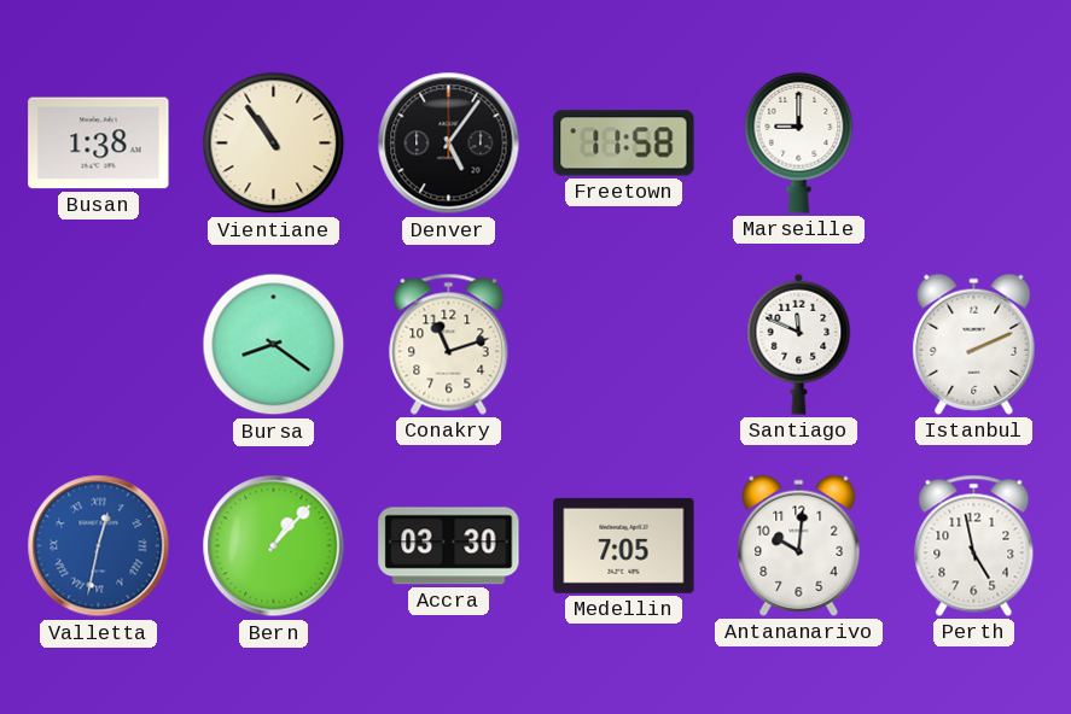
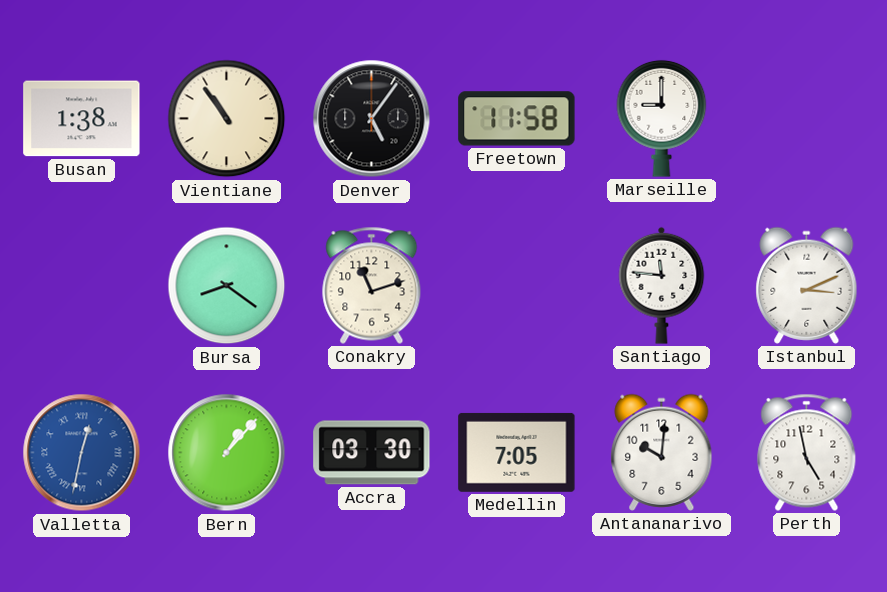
Santiago: 11:49 -> 11:46
Istanbul: 2:11 -> 3:11
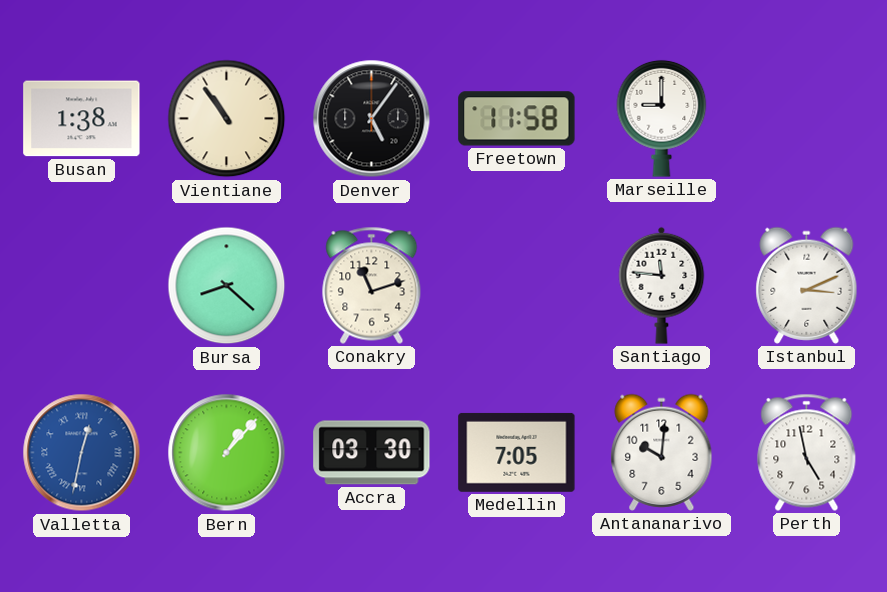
Bursa: 8:21 -> 8:22
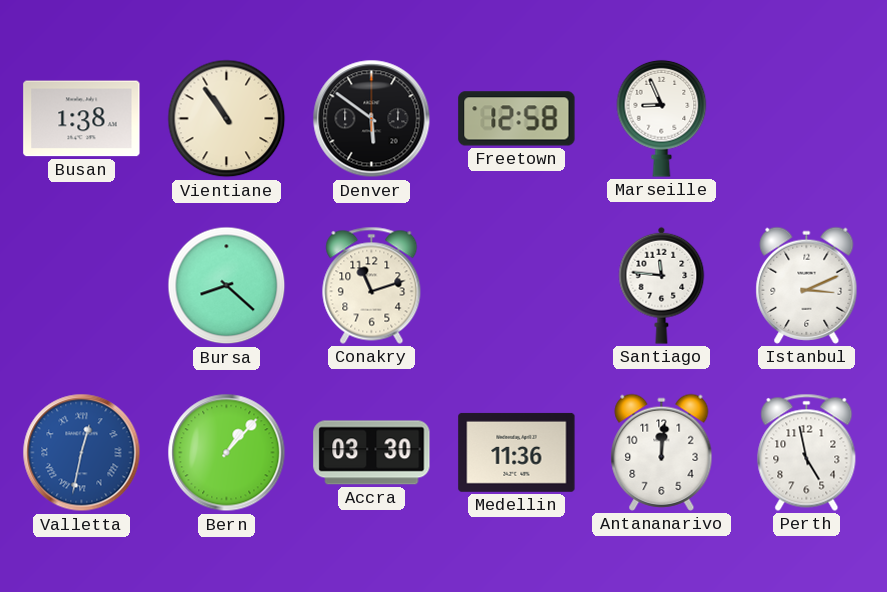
Denver: 5:06 -> 5:51
Freetown: 11:58 -> 12:58
Marseille: 9:00 -> 8:56
Medellin: 7:05 -> 11:36
Antananarivo: 10:01 -> 12:01
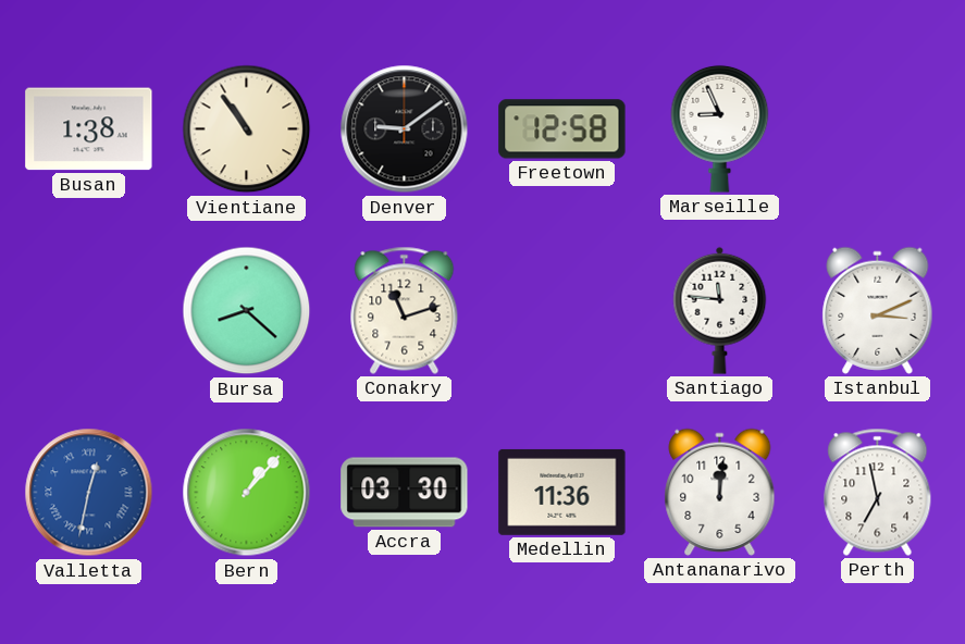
Denver: 5:51 -> 9:09
Perth: 4:58 -> 6:58
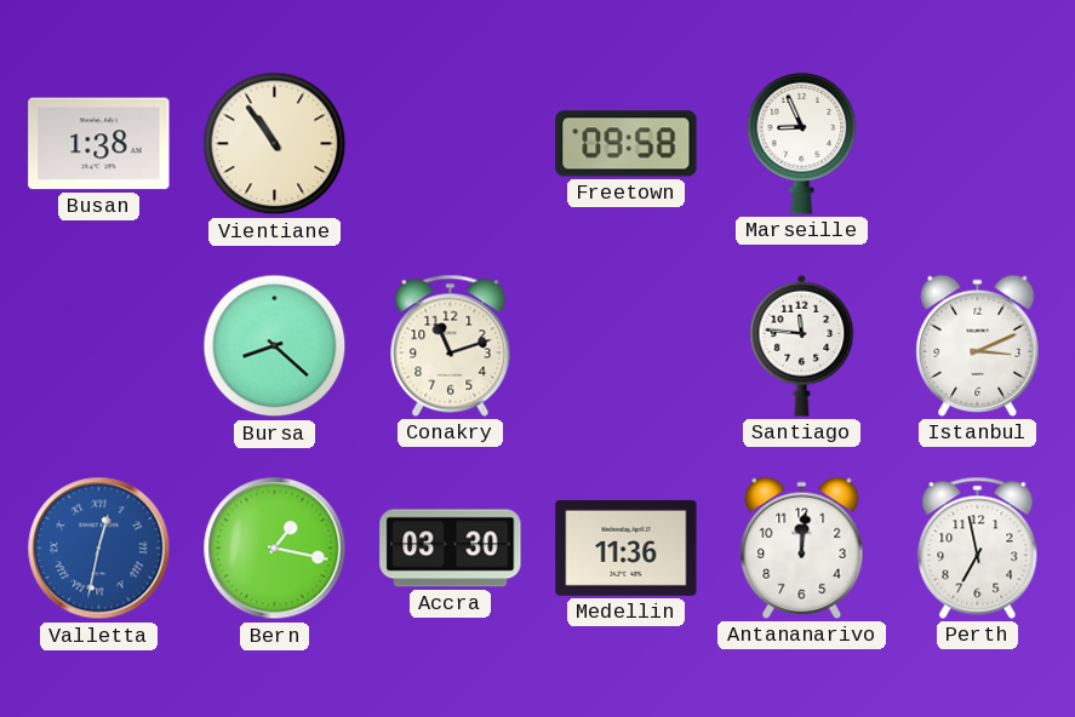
Denver: 9:09 -> none
Freetown: 12:58 -> 09:58
Bern: 1:07 -> 1:17
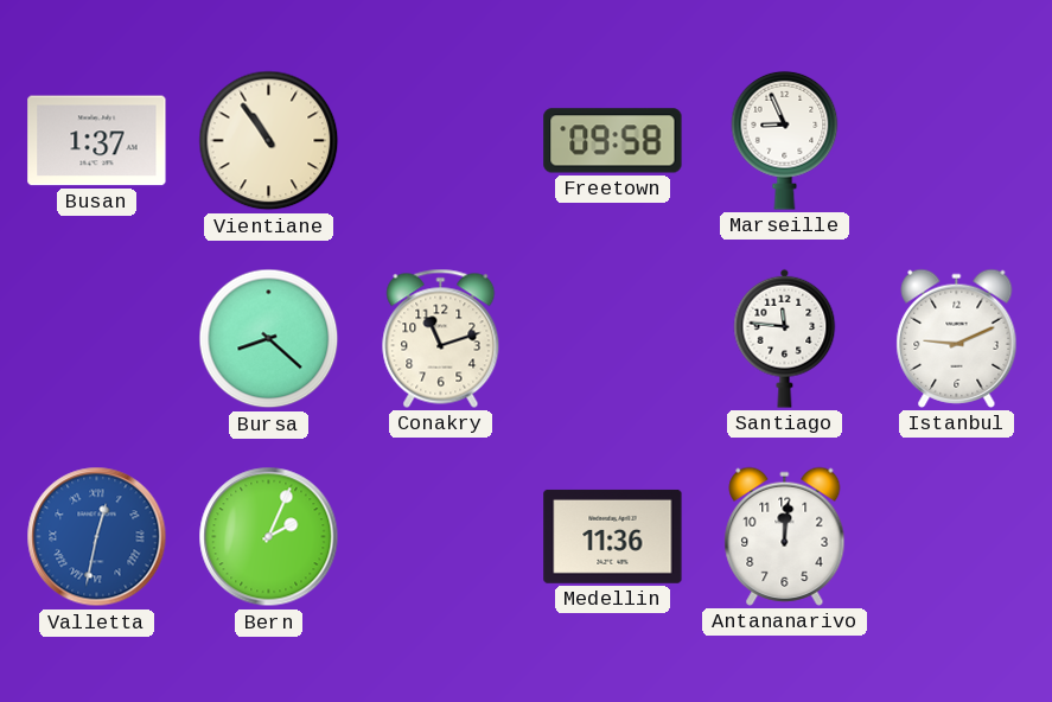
Busan: 1:38 -> 1:37
Istanbul: 3:11 -> 9:11
Bern: 1:17 -> 2:04
Accra: 03:30 -> none
Perth: 6:58 -> none
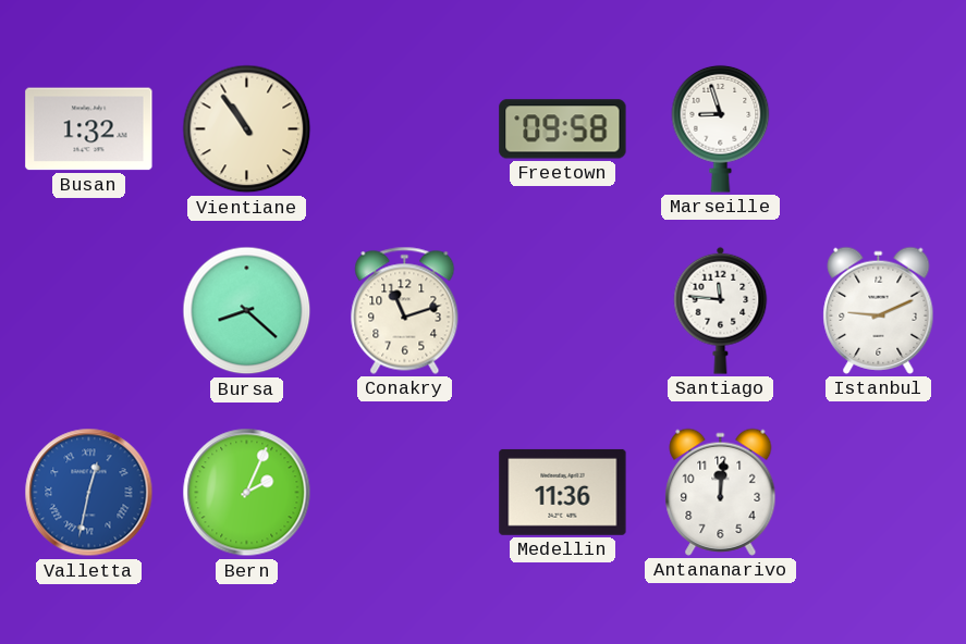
Busan: 1:37 -> 1:32
Marseille: 8:56 -> 8:57
